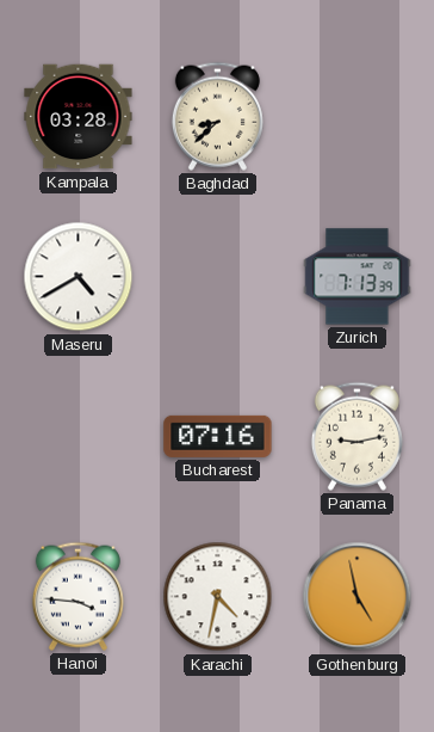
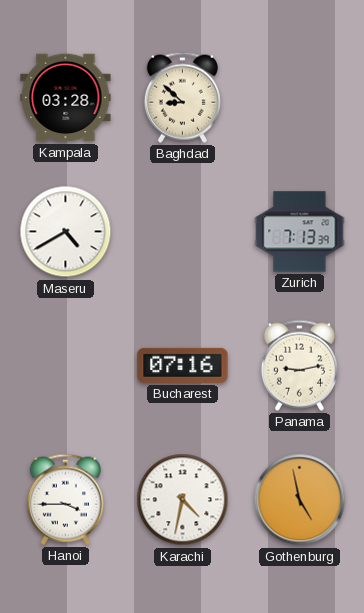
Baghdad: 8:38 -> 8:52
Hanoi: 3:46 -> 3:45
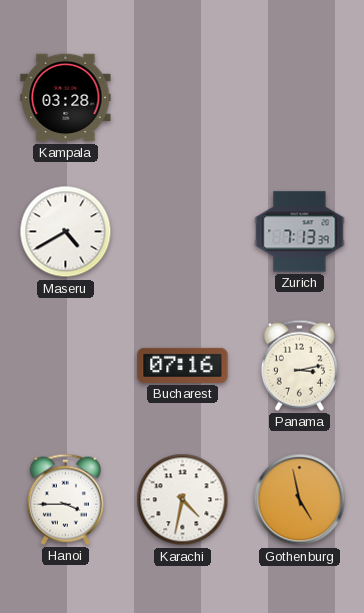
Baghdad: 8:52 -> none
Panama: 9:13 -> 3:13
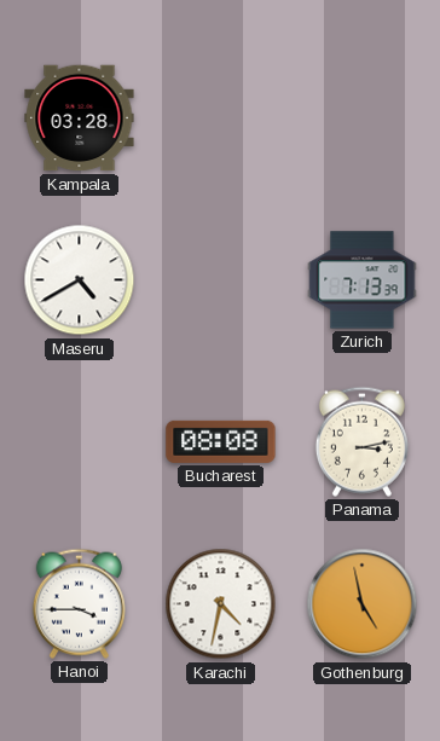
Bucharest: 07:16 -> 08:08
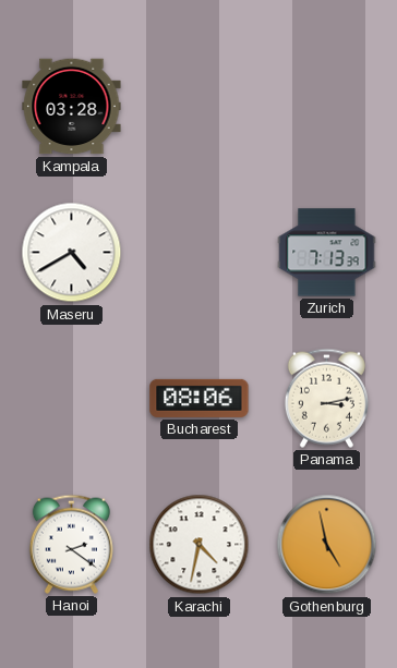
Bucharest: 08:08 -> 08:06
Hanoi: 3:45 -> 2:21
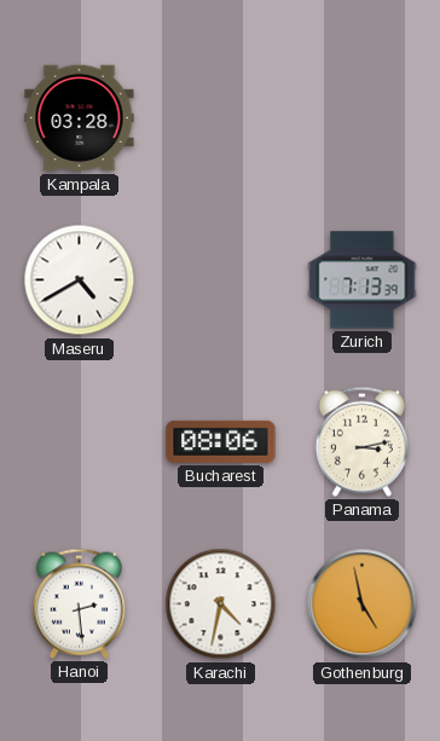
Hanoi: 2:21 -> 2:29
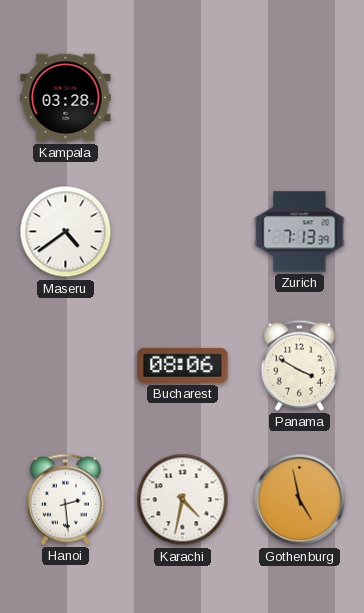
Maseru: 4:40 -> 4:39
Panama: 3:13 -> 3:50
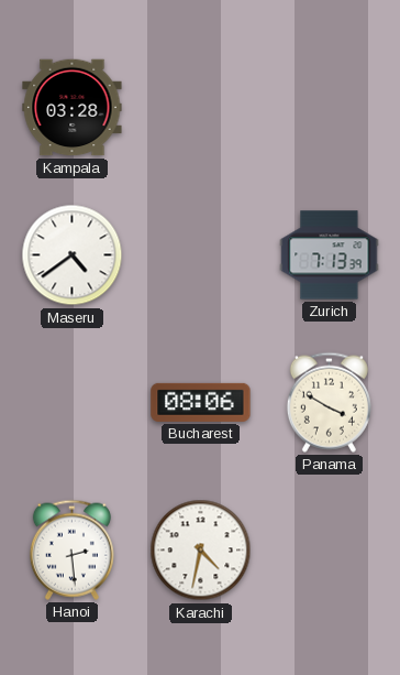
Gothenburg: 4:58 -> none
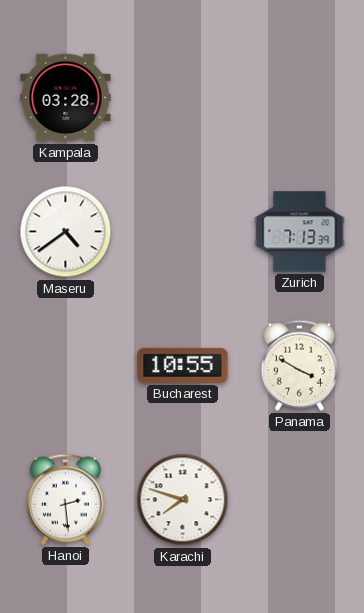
Bucharest: 08:06 -> 10:55
Karachi: 4:32 -> 7:48
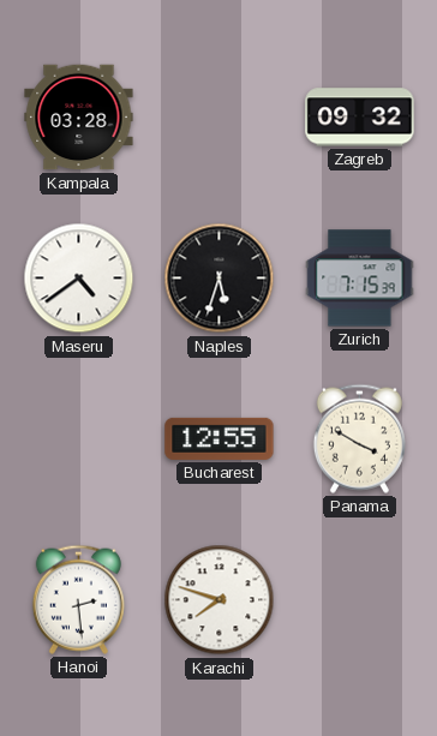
Zagreb: none -> 09:32
Naples: none -> 5:33
Zurich: 7:13 -> 7:15
Bucharest: 10:55 -> 12:55
